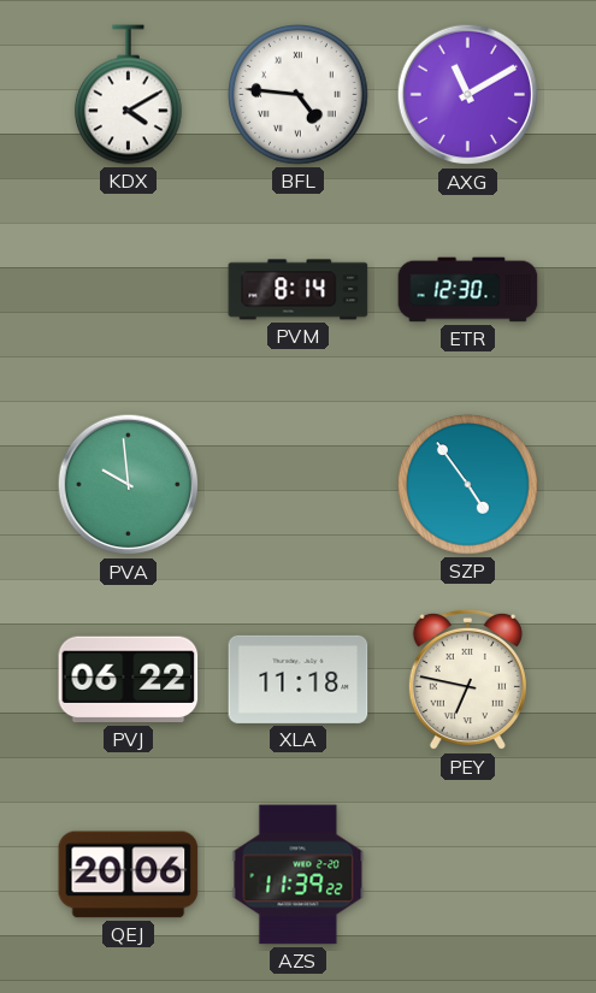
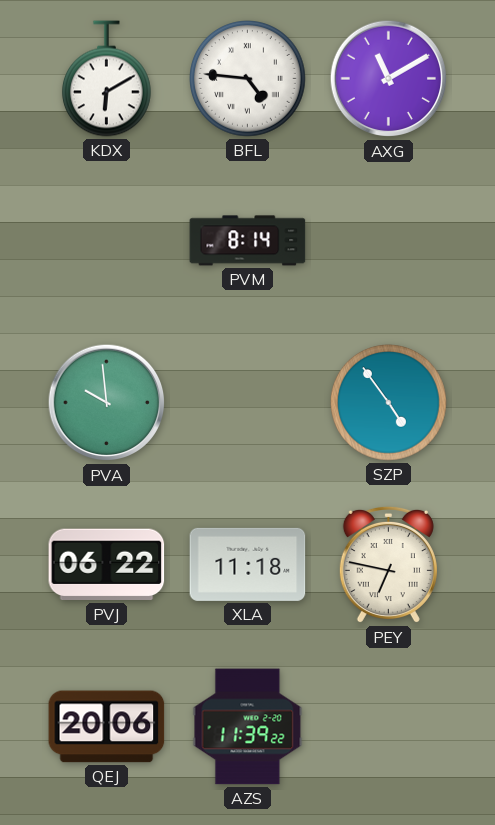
KDX: 4:10 -> 6:10
ETR: 12:30 -> none
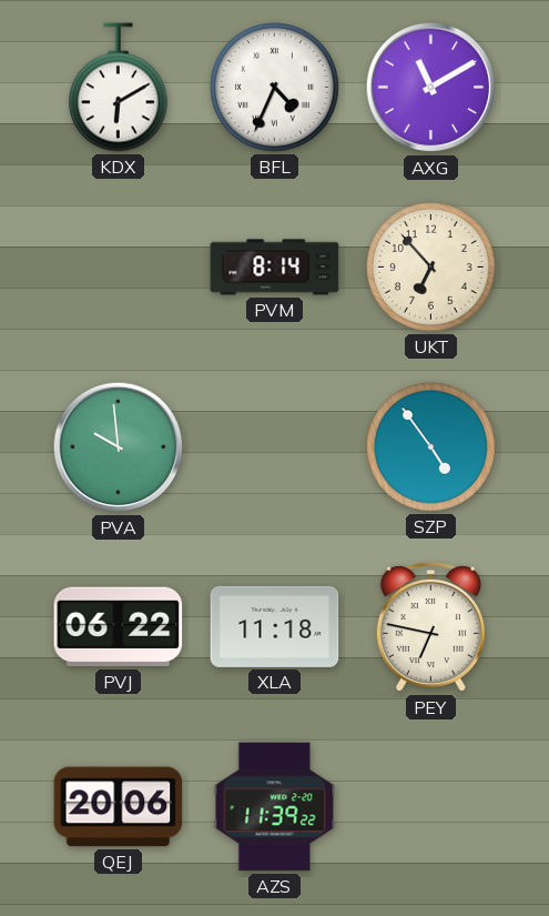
BFL: 4:46 -> 4:34
UKT: none -> 6:53
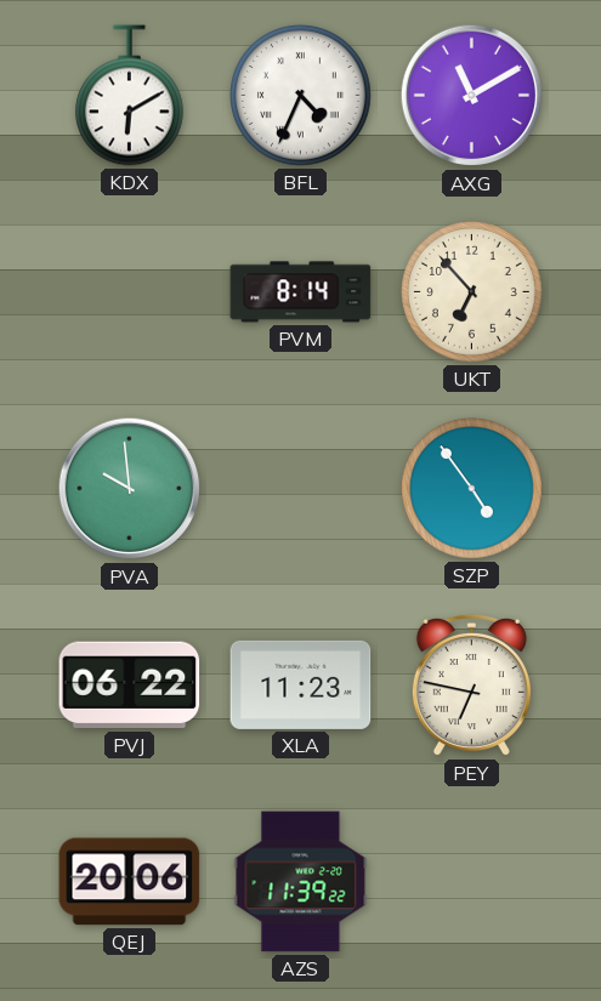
XLA: 11:18 -> 11:23
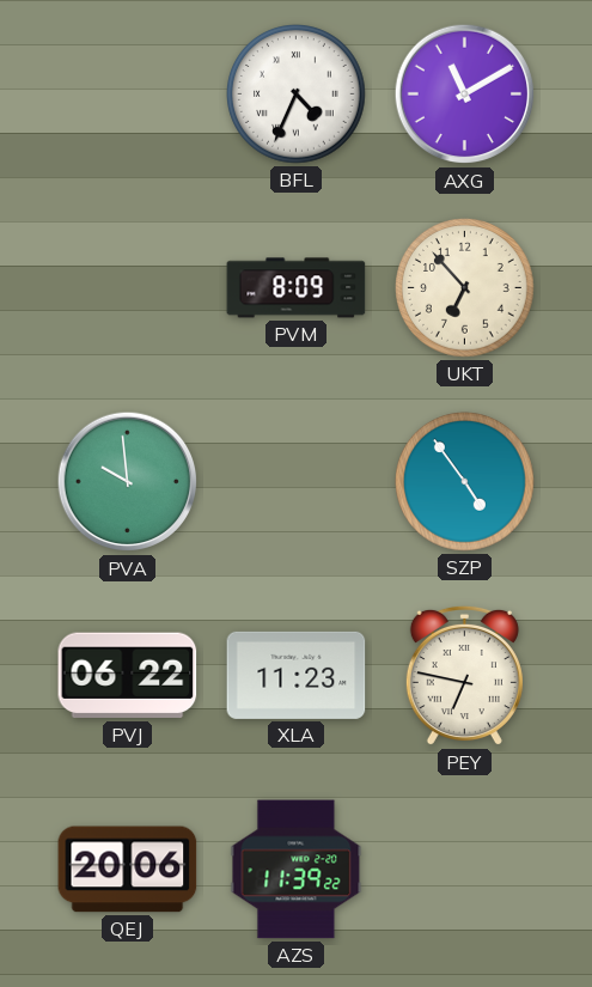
KDX: 6:10 -> none
PVM: 8:14 -> 8:09
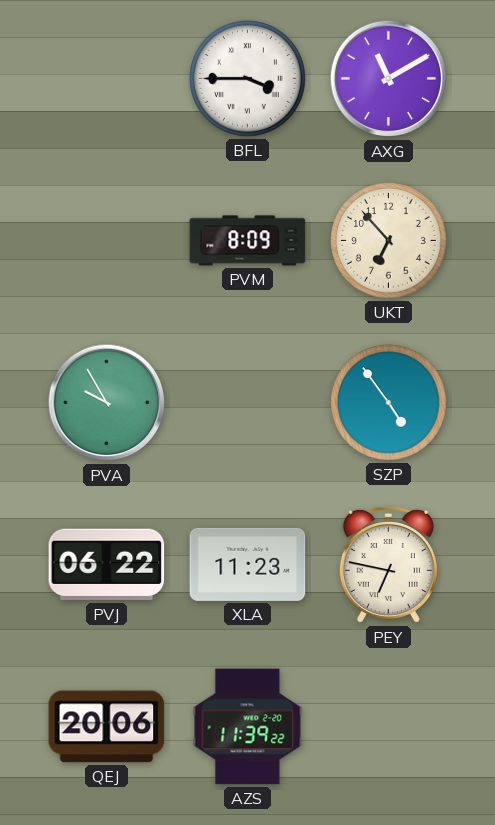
BFL: 4:34 -> 3:45
PVA: 9:59 -> 9:55
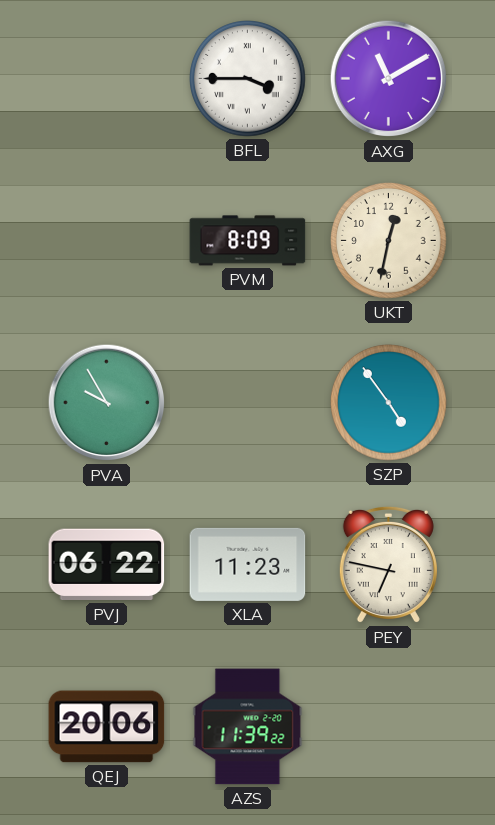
UKT: 6:53 -> 12:32
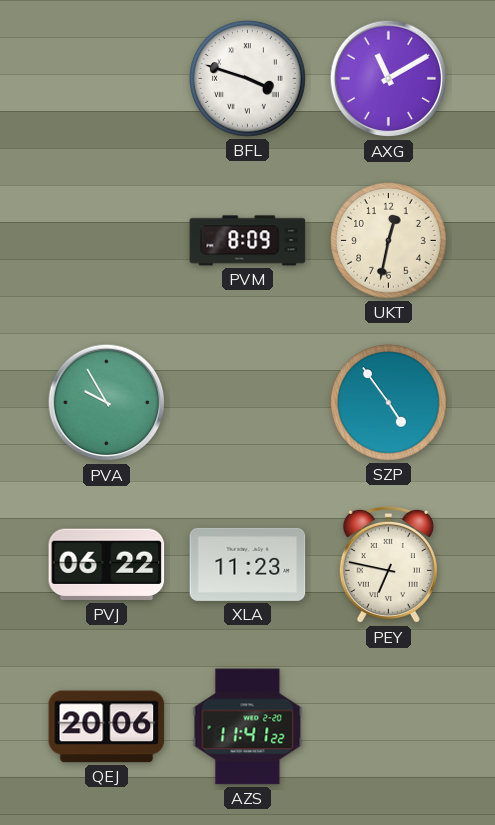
BFL: 3:45 -> 3:48
AZS: 11:39 -> 11:41
